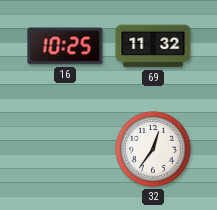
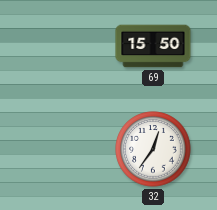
16: 10:25 -> none
69: 11:32 -> 15:50
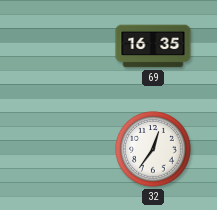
69: 15:50 -> 16:35
